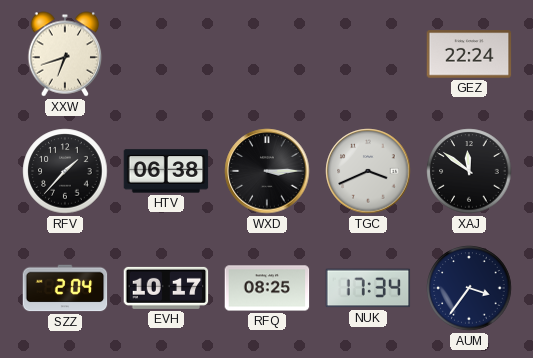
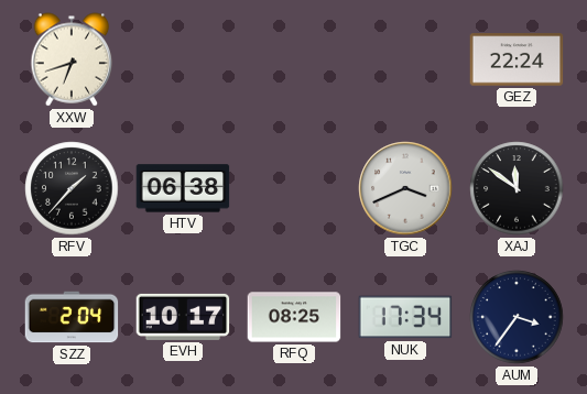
WXD: 3:15 -> none
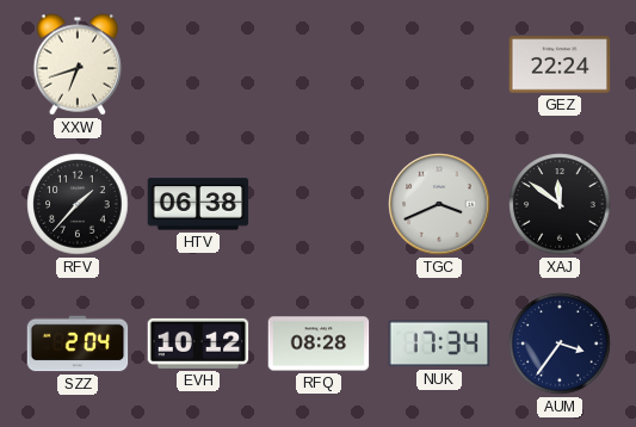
EVH: 10:17 -> 10:12
RFQ: 08:25 -> 08:28
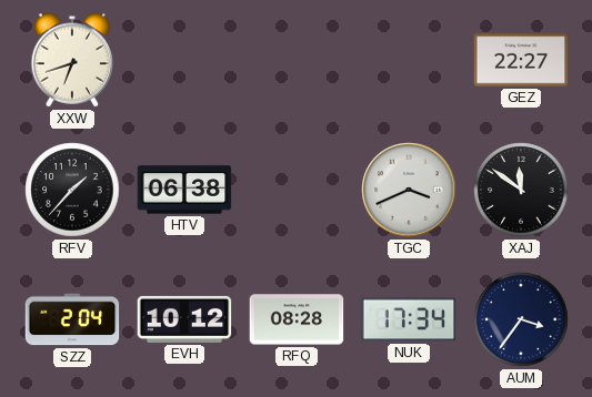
GEZ: 22:24 -> 22:27
